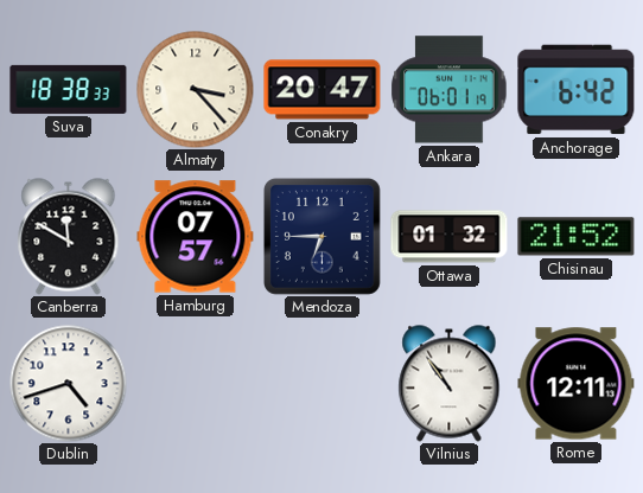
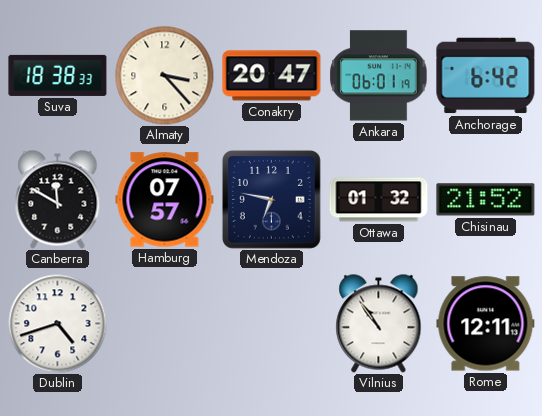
Mendoza: 6:45 -> 6:47
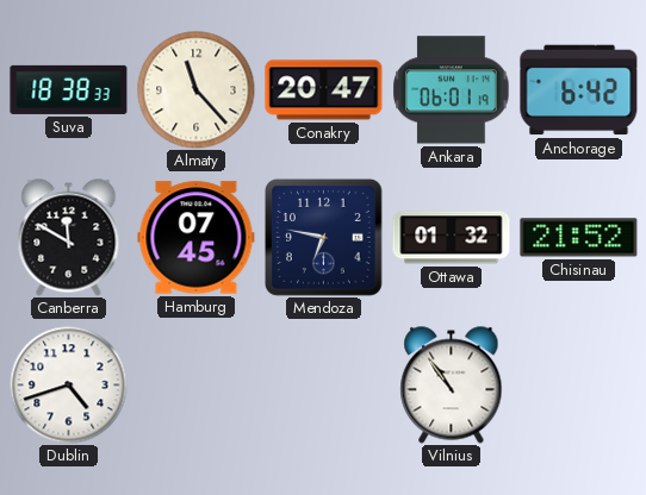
Almaty: 3:23 -> 11:23
Hamburg: 07:57 -> 07:45
Rome: 12:11 -> none
